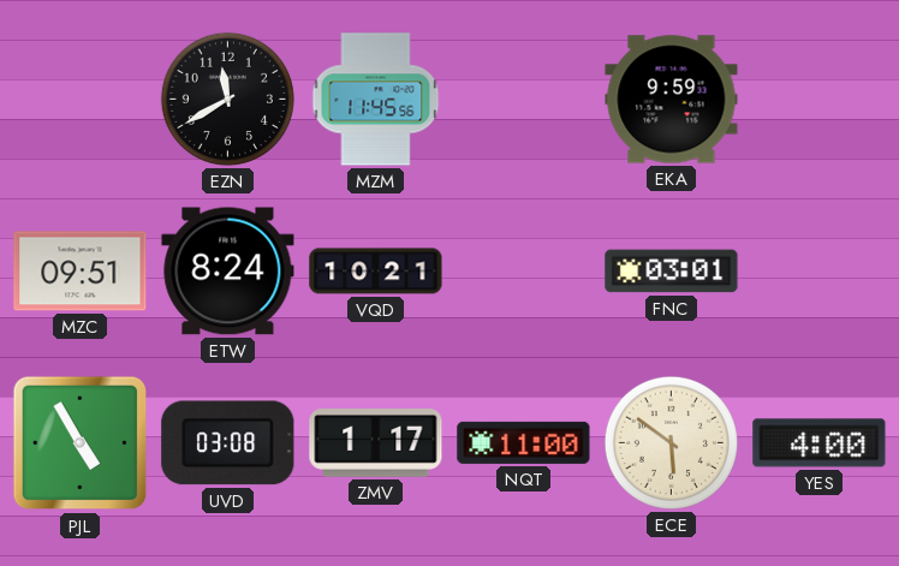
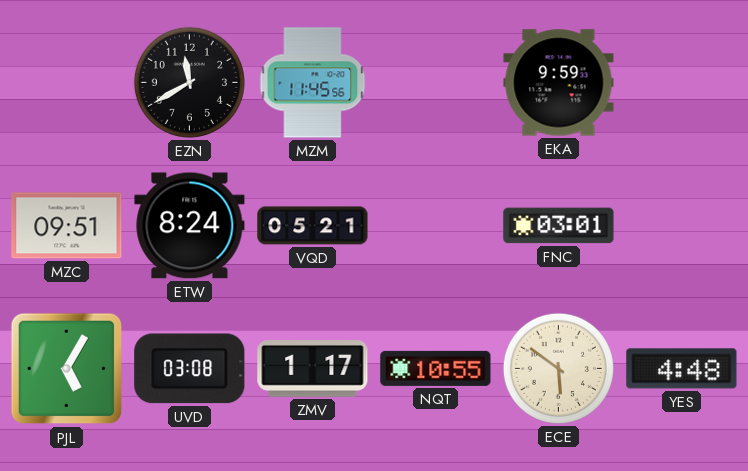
VQD: 10:21 -> 05:21
PJL: 4:55 -> 5:05
NQT: 11:00 -> 10:55
YES: 4:00 -> 4:48
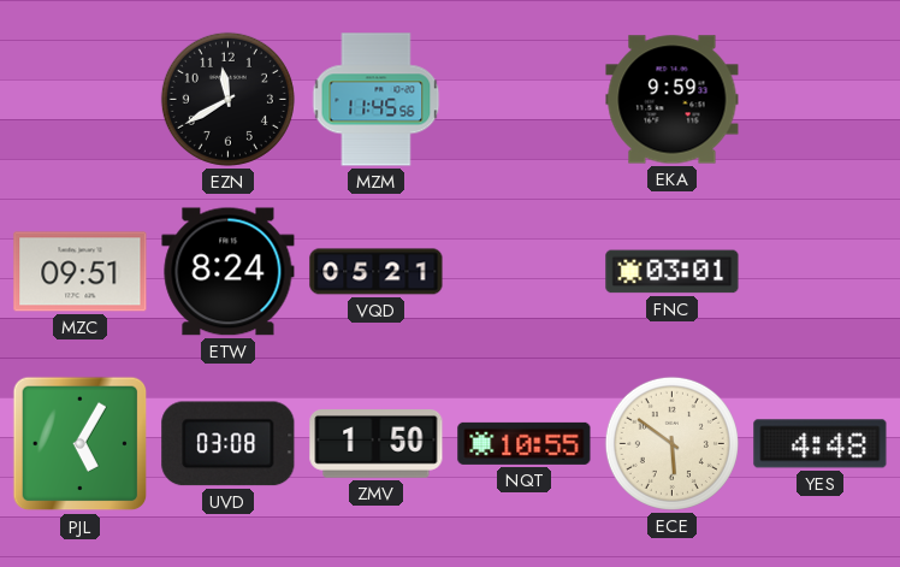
ZMV: 1:17 -> 1:50
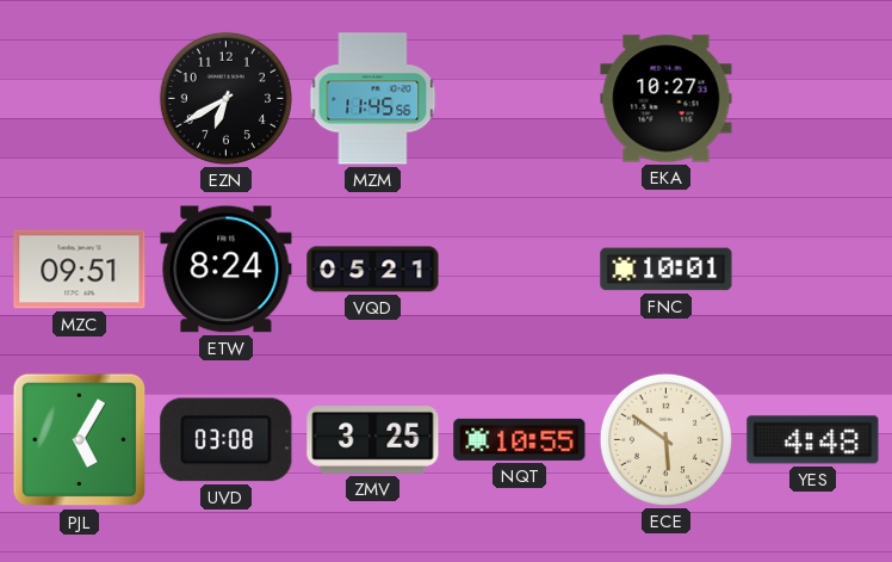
EZN: 11:40 -> 6:40
EKA: 9:59 -> 10:27
FNC: 03:01 -> 10:01
ZMV: 1:50 -> 3:25
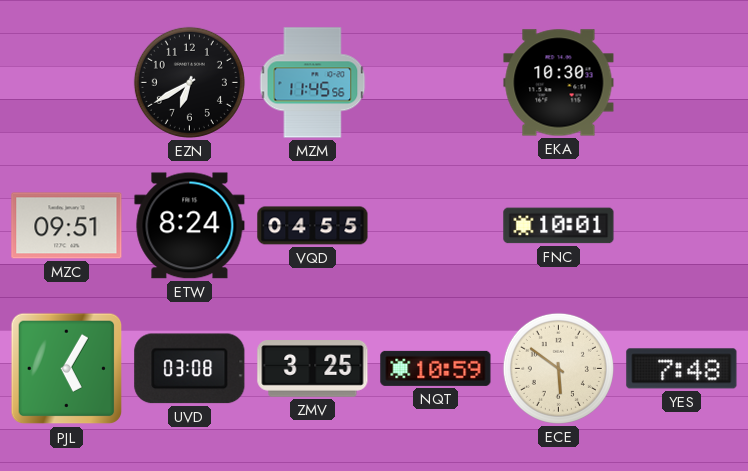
EKA: 10:27 -> 10:30
VQD: 05:21 -> 04:55
NQT: 10:55 -> 10:59
YES: 4:48 -> 7:48
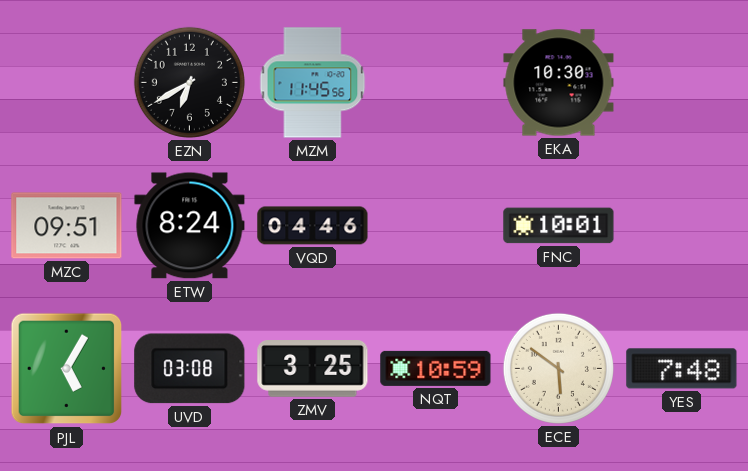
VQD: 04:55 -> 04:46
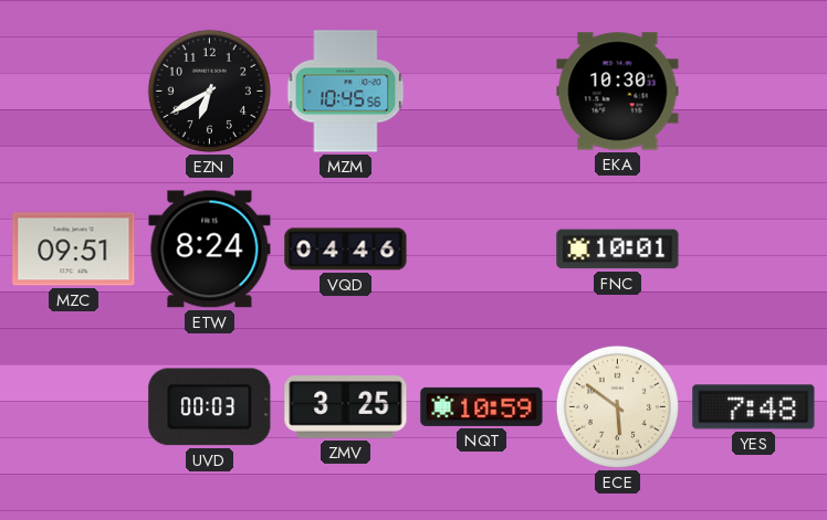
MZM: 11:45 -> 10:45
PJL: 5:05 -> none
UVD: 03:08 -> 00:03
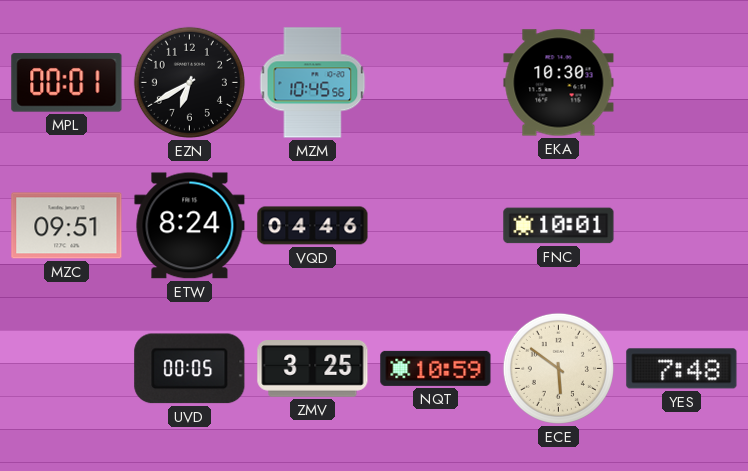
MPL: none -> 00:01
UVD: 00:03 -> 00:05
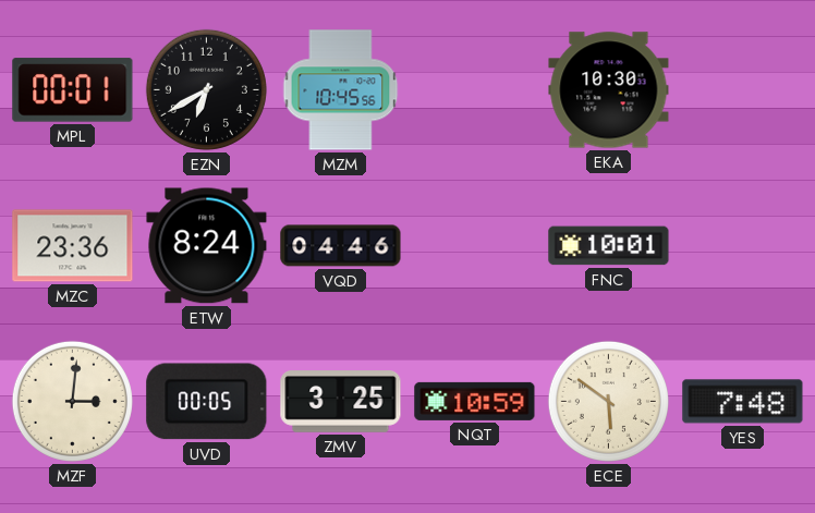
MZC: 09:51 -> 23:36
MZF: none -> 3:01
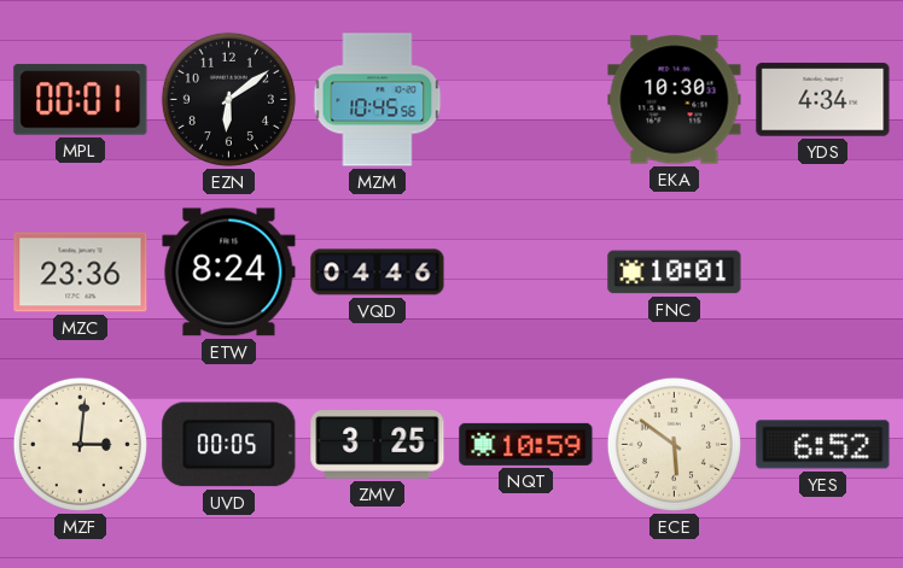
EZN: 6:40 -> 6:09
YDS: none -> 4:34
YES: 7:48 -> 6:52
